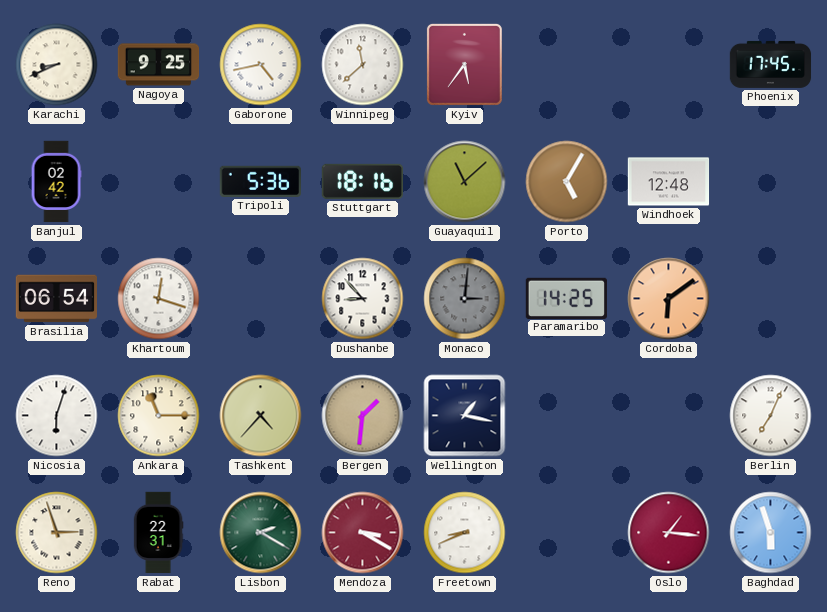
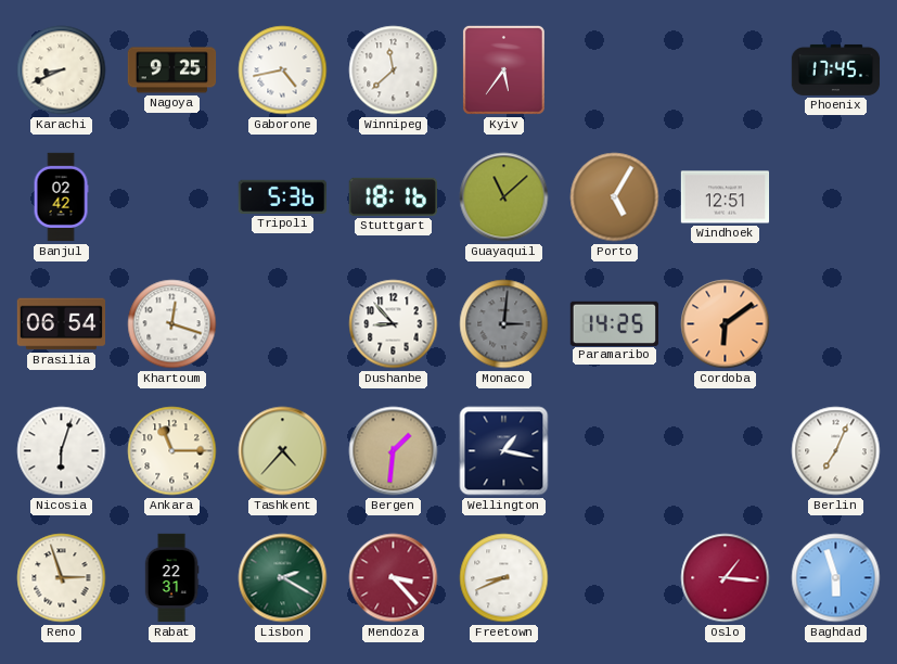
Windhoek: 12:48 -> 12:51
Mendoza: 3:20 -> 3:23
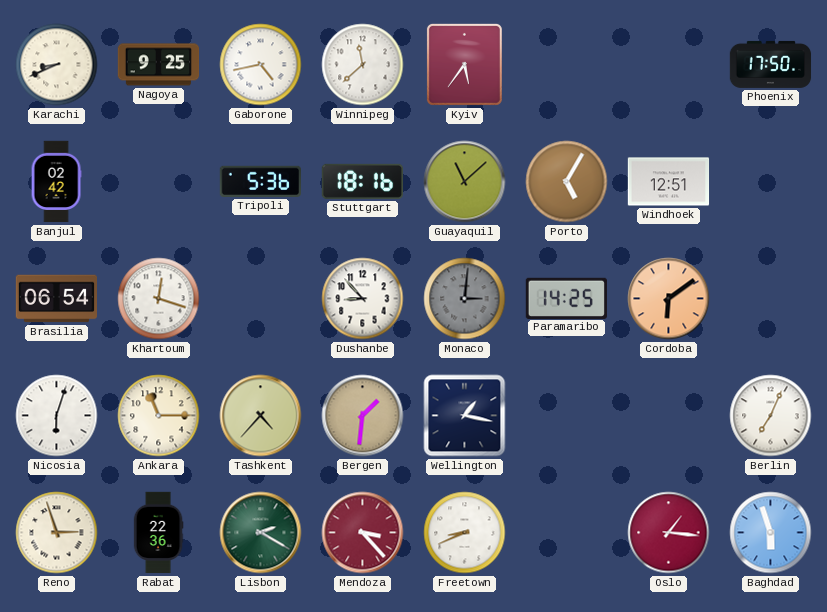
Phoenix: 17:45 -> 17:50
Rabat: 22:31 -> 22:36
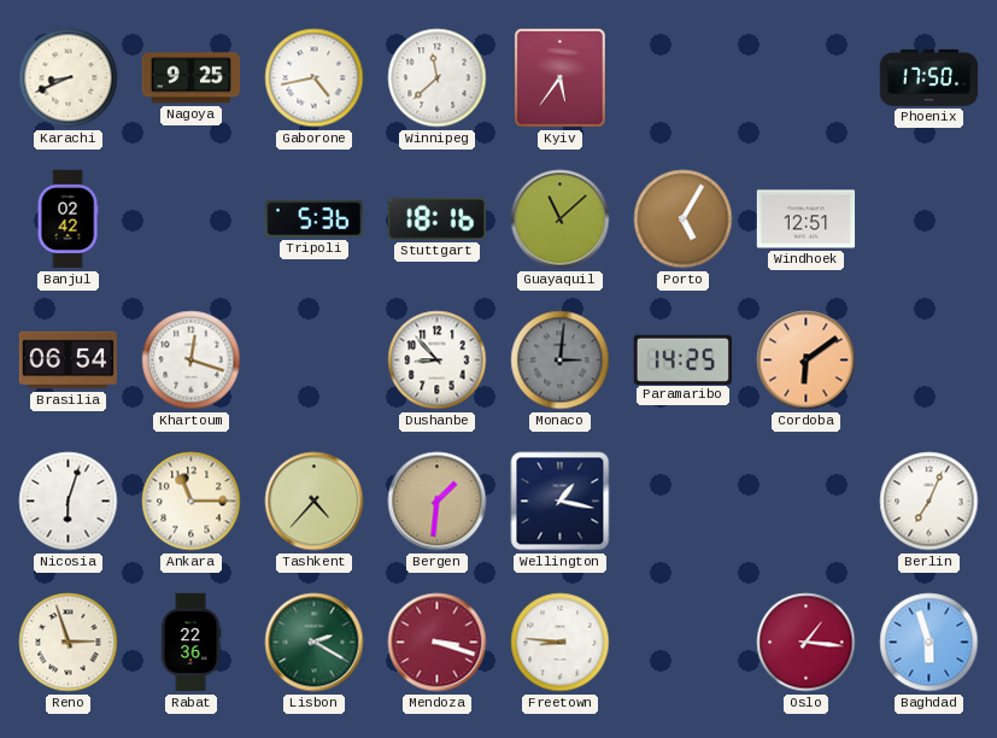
Mendoza: 3:23 -> 3:18
Freetown: 8:41 -> 8:46
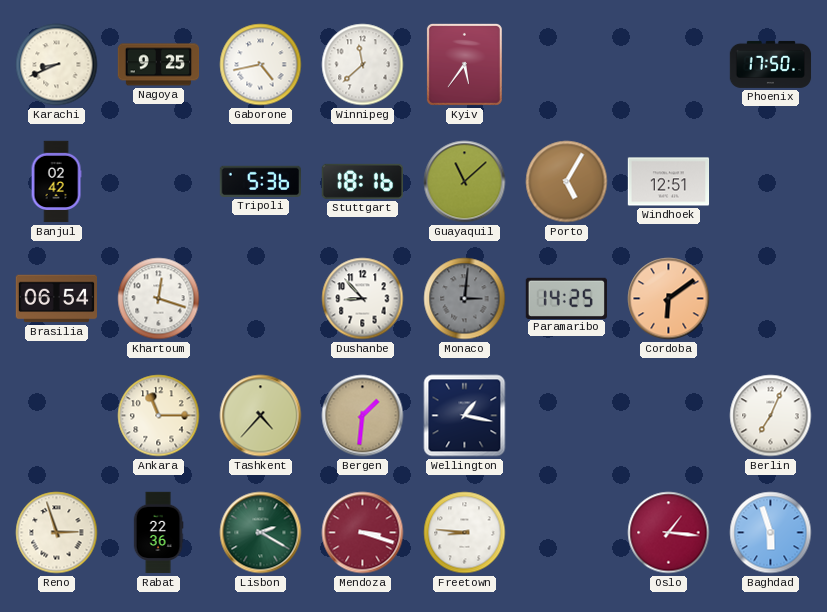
Nicosia: 6:03 -> none
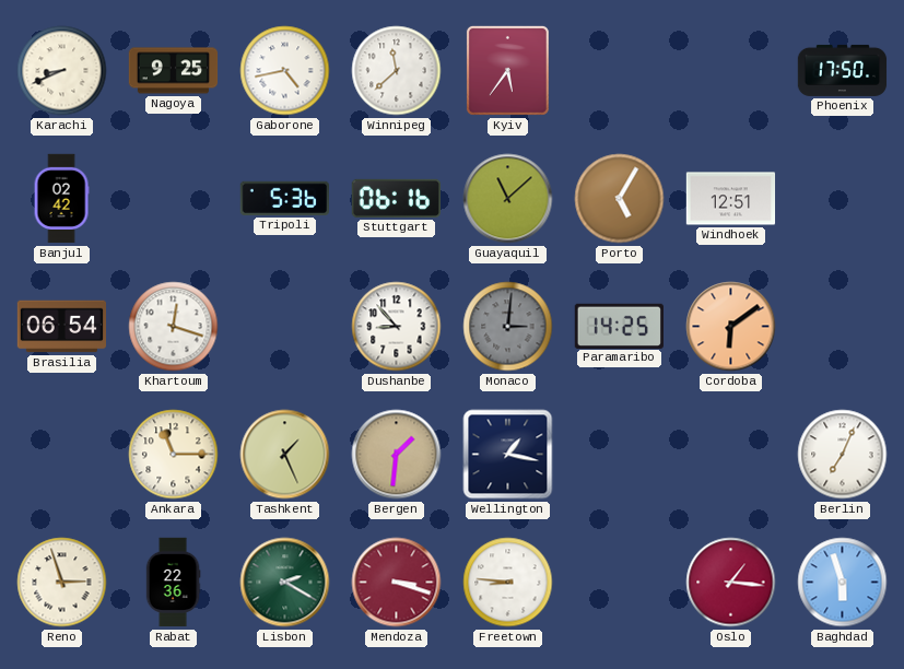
Stuttgart: 18:16 -> 06:16
Tashkent: 4:37 -> 1:26
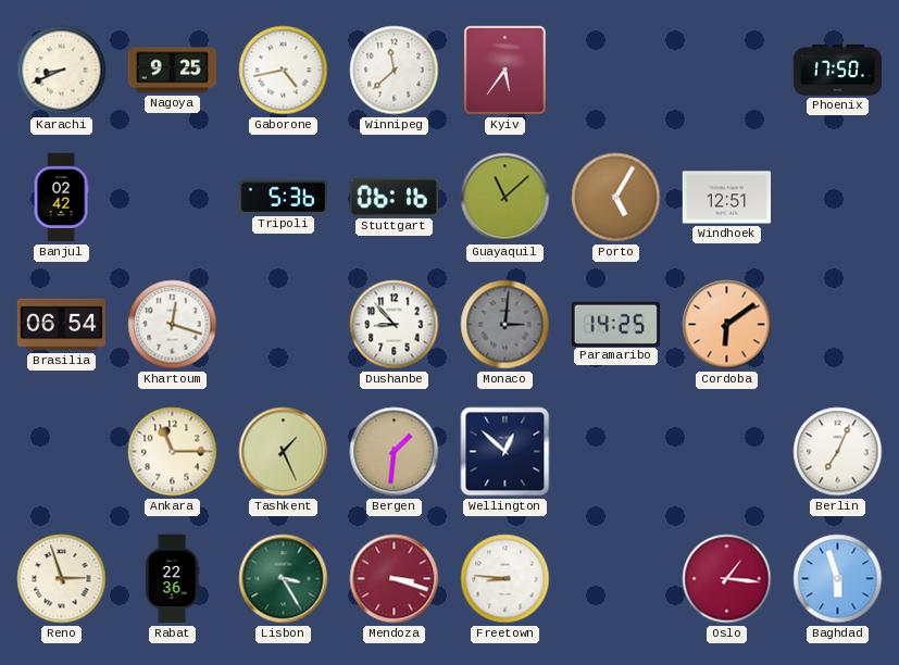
Wellington: 1:17 -> 12:52
Lisbon: 2:20 -> 3:25
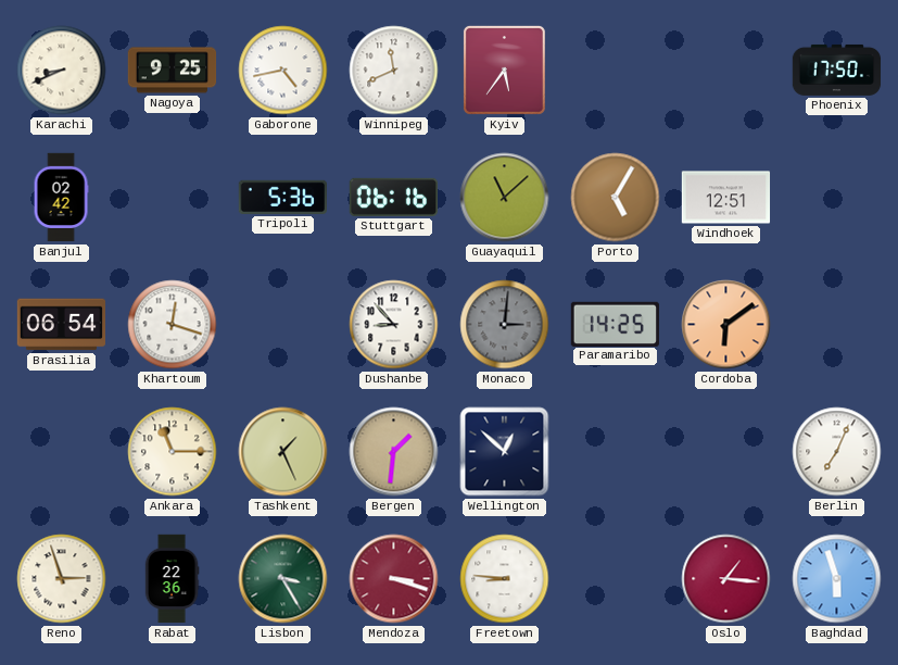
Winnipeg: 11:38 -> 11:41
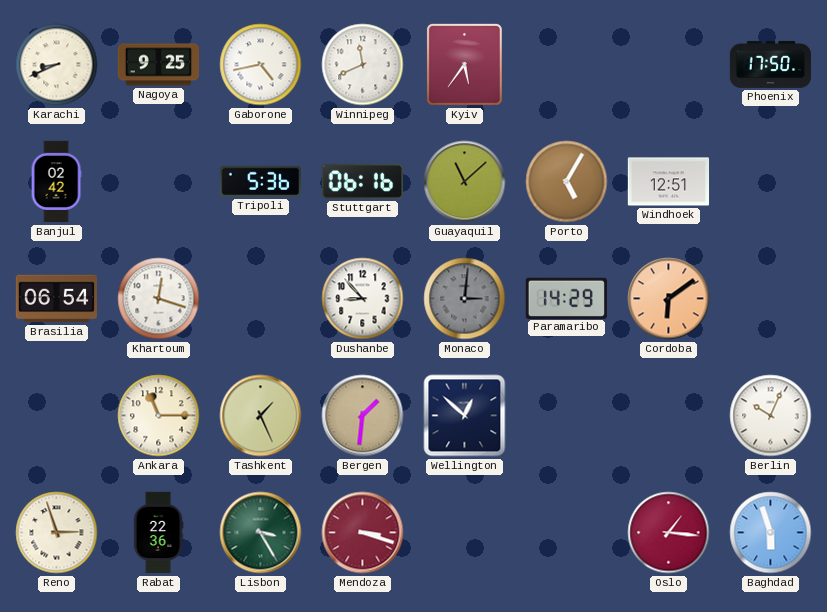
Paramaribo: 14:25 -> 14:29
Berlin: 7:04 -> 10:04
Freetown: 8:46 -> none
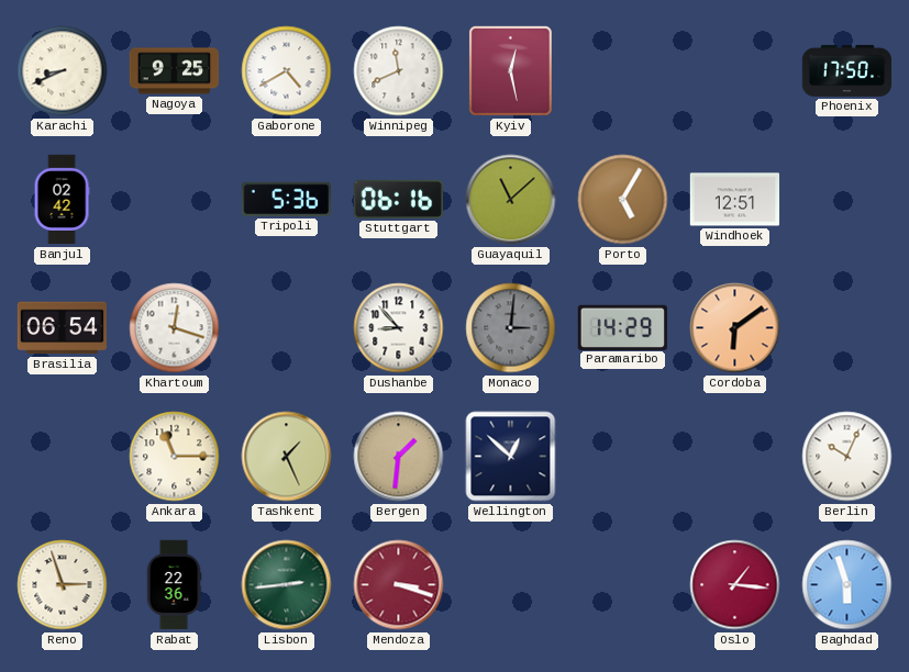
Gaborone: 4:43 -> 4:40
Kyiv: 5:36 -> 12:28
Lisbon: 3:25 -> 2:44
